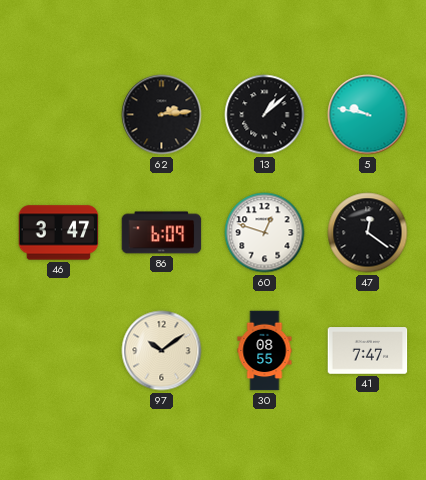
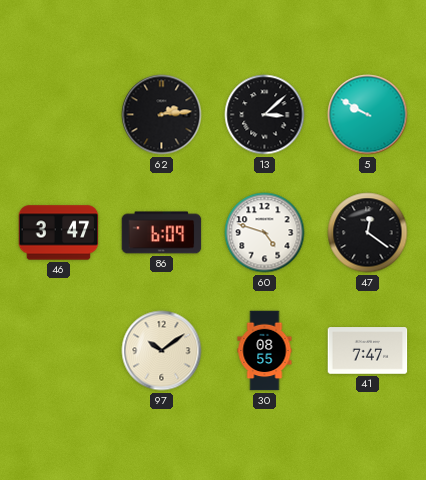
13: 1:08 -> 3:08
5: 9:47 -> 9:50
60: 12:48 -> 4:48
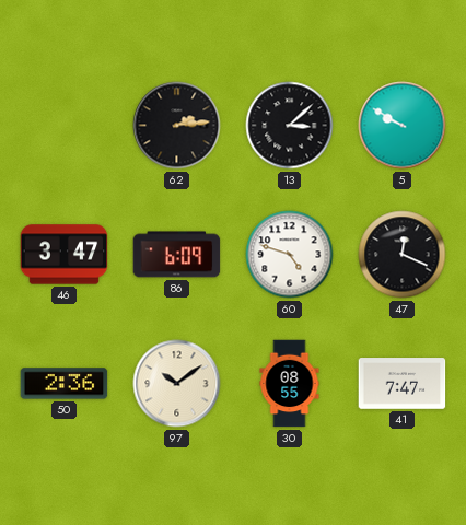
47: 12:21 -> 12:19
50: none -> 2:36
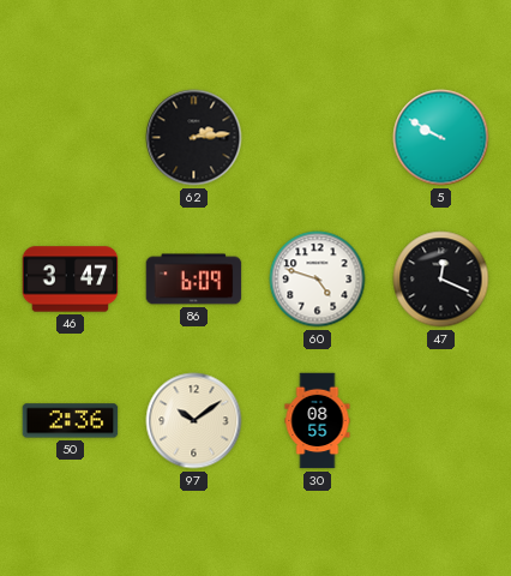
13: 3:08 -> none
41: 7:47 -> none
